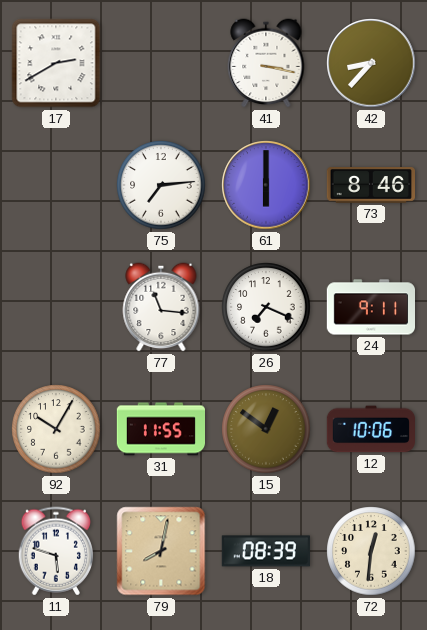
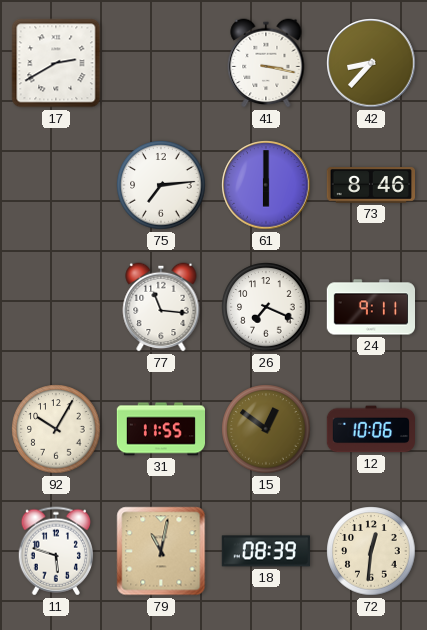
79: 8:02 -> 11:02
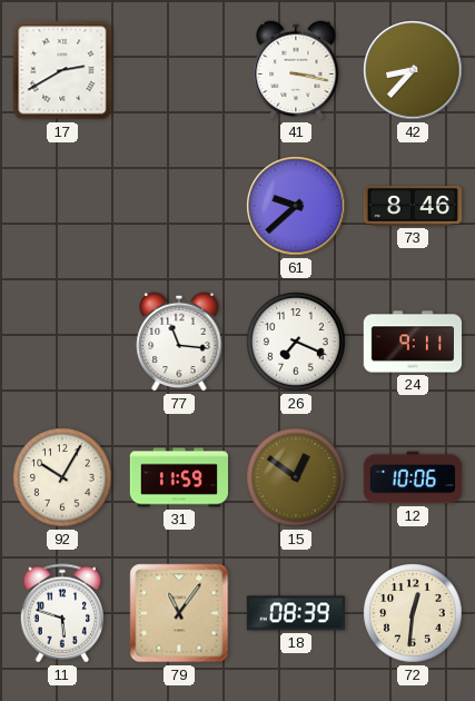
75: 7:14 -> none
61: 6:00 -> 9:38
31: 11:55 -> 11:59
79: 11:02 -> 11:06
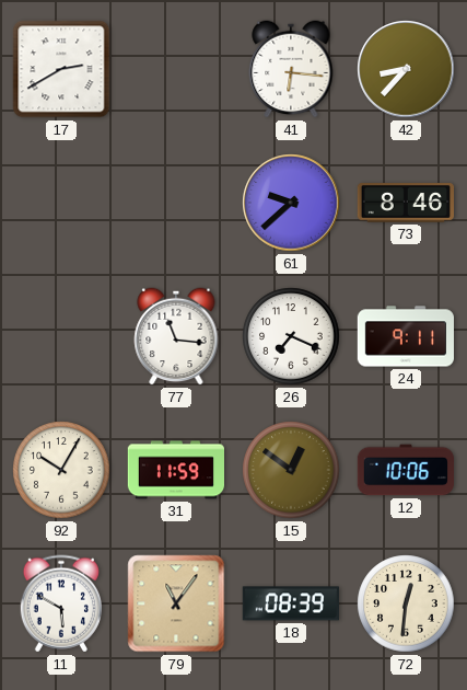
41: 3:17 -> 6:16
11: 5:48 -> 5:50
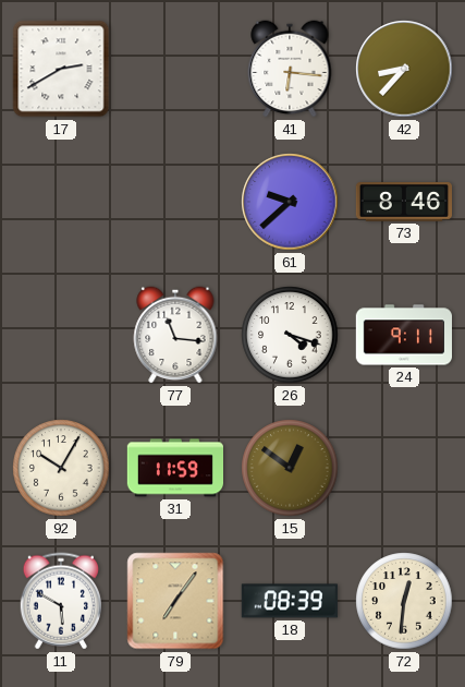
26: 7:19 -> 4:18
12: 10:06 -> none
79: 11:06 -> 7:06
